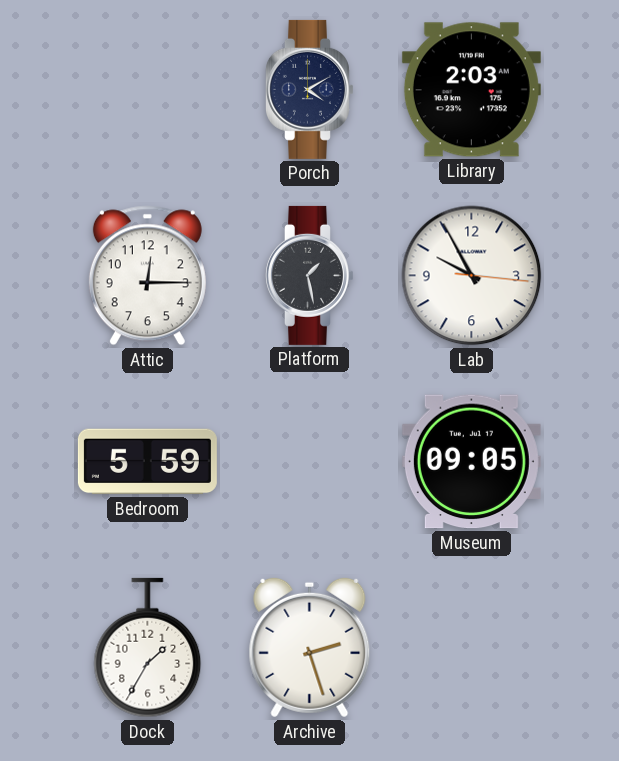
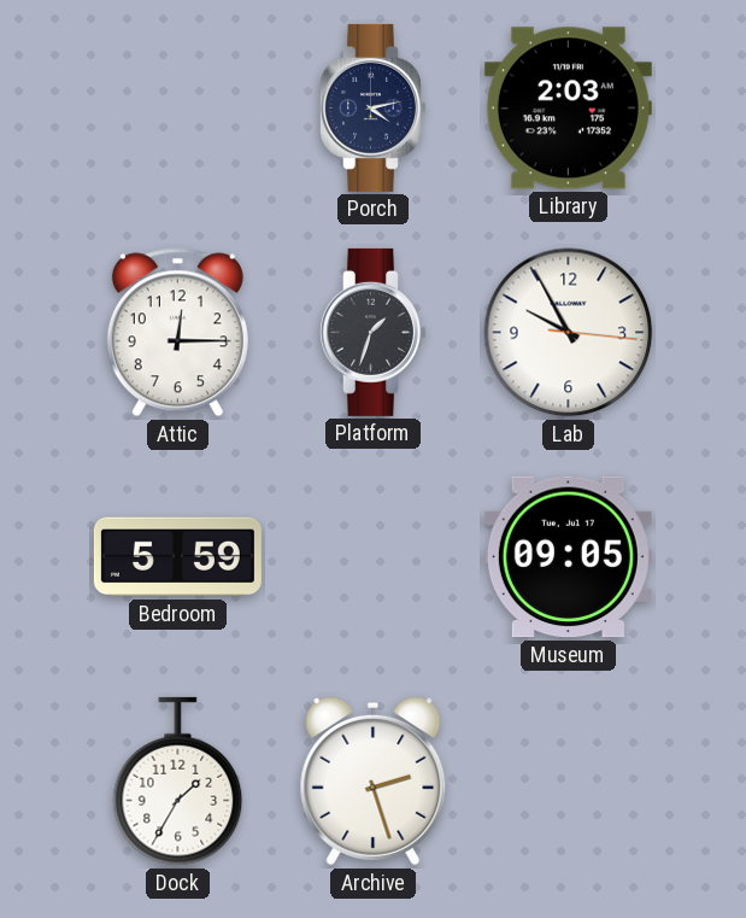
Porch: 4:10 -> 4:13
Platform: 1:28 -> 1:33
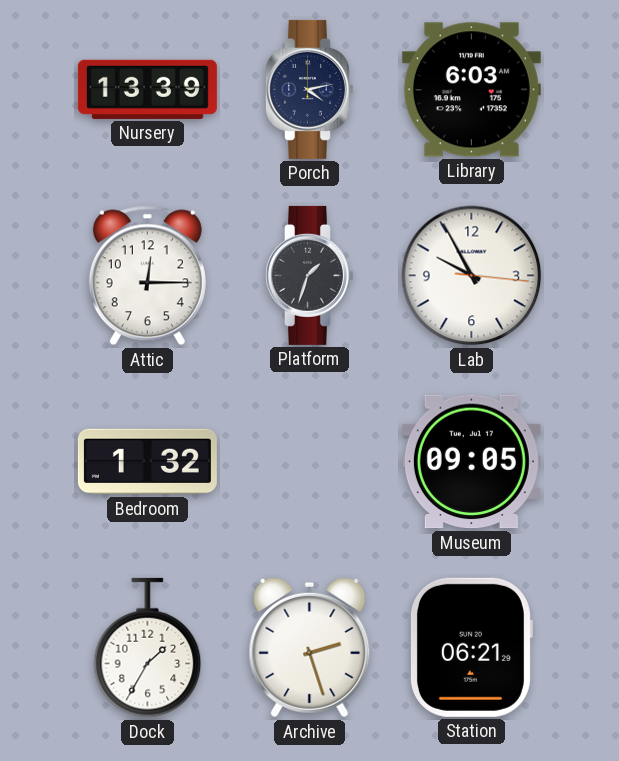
Nursery: none -> 13:39
Library: 2:03 -> 6:03
Bedroom: 5:59 -> 1:32
Station: none -> 06:21
